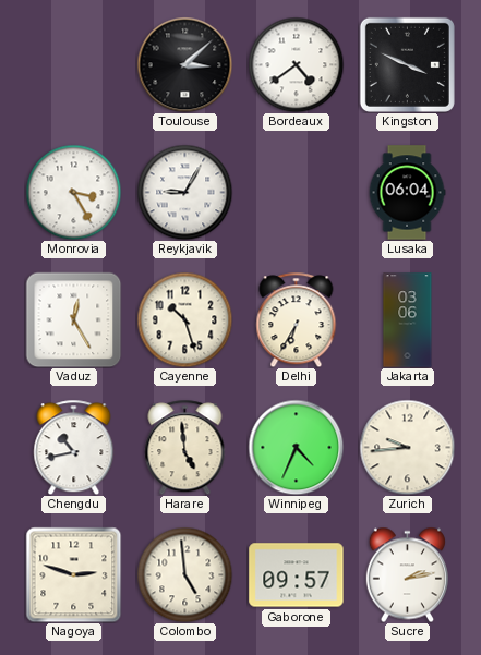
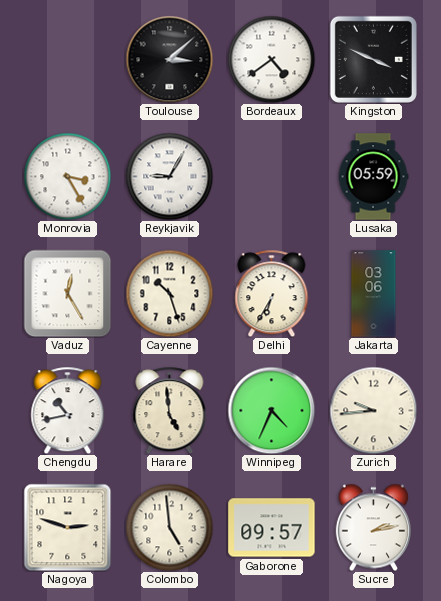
Lusaka: 06:04 -> 05:59
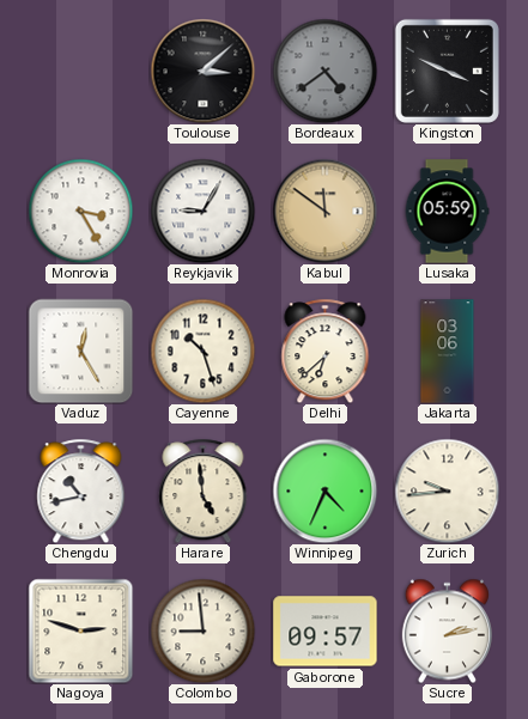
Bordeaux dial: white -> grey
Kabul: none -> 11:51
Delhi: 6:35 -> 6:38
Colombo: 4:59 -> 8:59
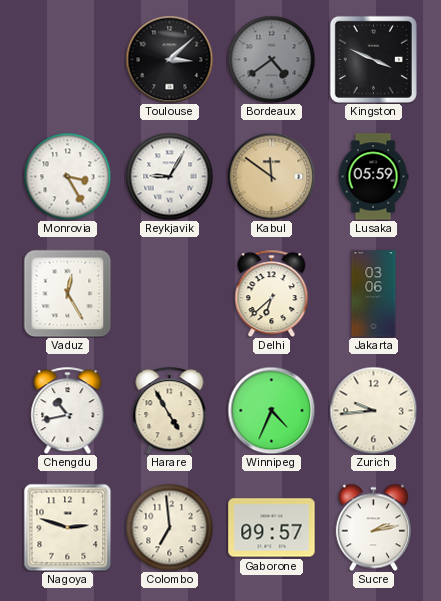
Cayenne: 10:27 -> none
Harare: 4:59 -> 4:55
Colombo: 8:59 -> 6:59
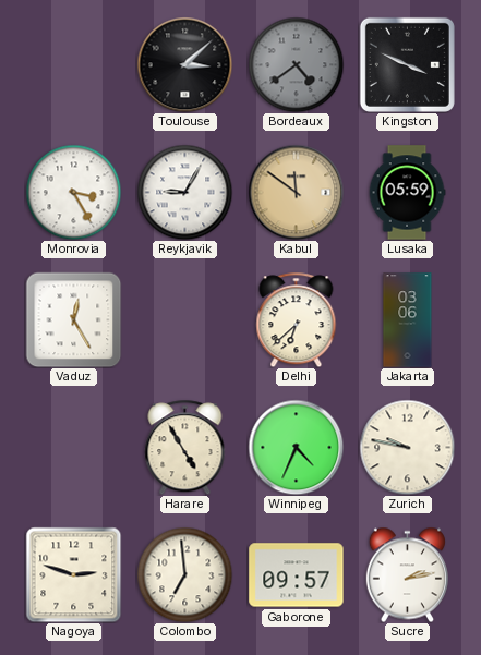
Chengdu: 10:43 -> none
Zurich: 9:44 -> 9:47
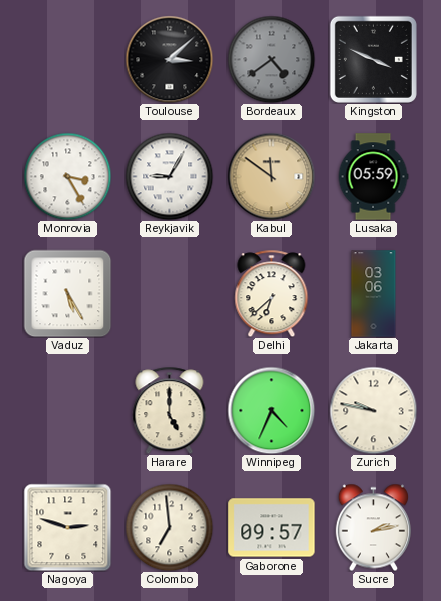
Vaduz: 12:25 -> 5:25
Harare: 4:55 -> 5:00
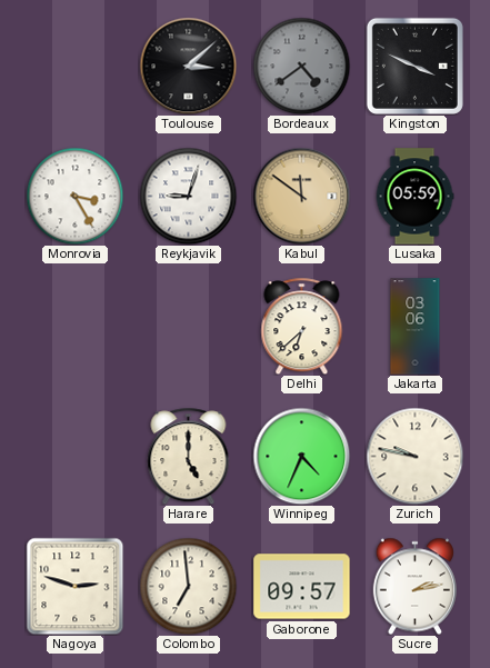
Reykjavik: 9:05 -> 9:03
Vaduz: 5:25 -> none
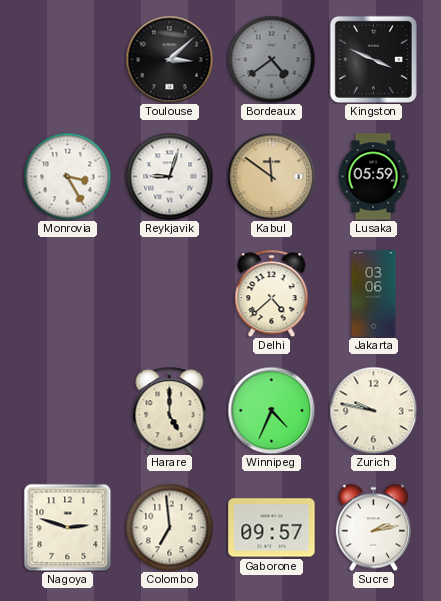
Delhi: 6:38 -> 4:38
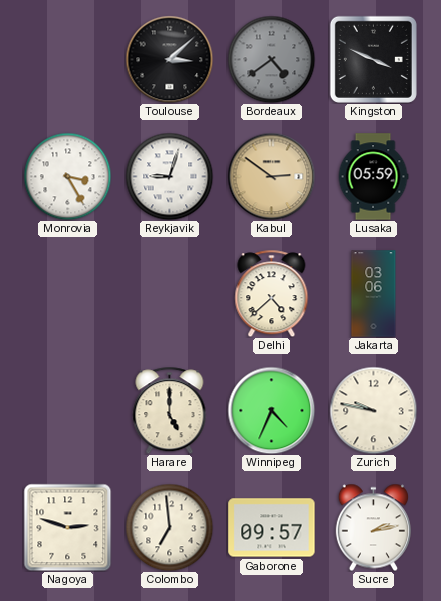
Kabul: 11:51 -> 2:51
